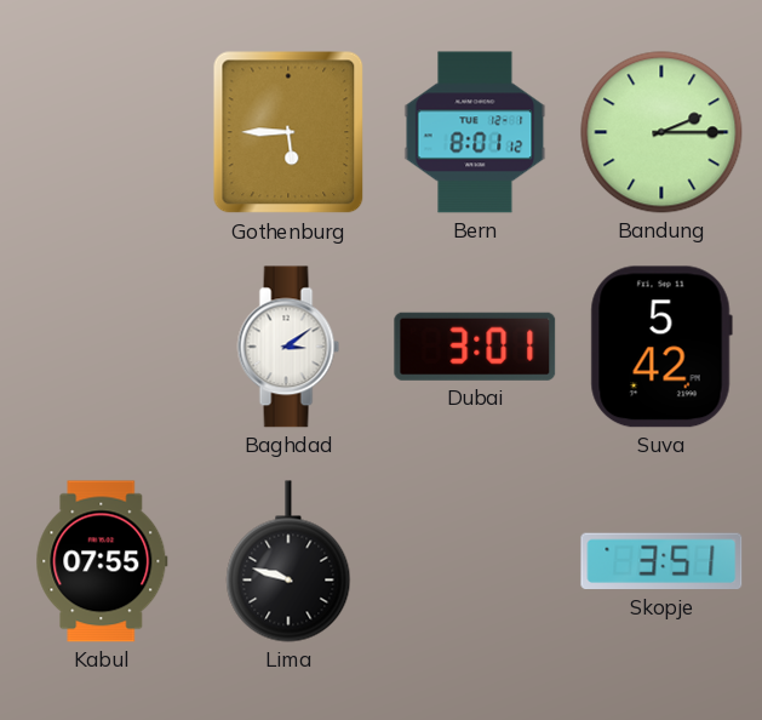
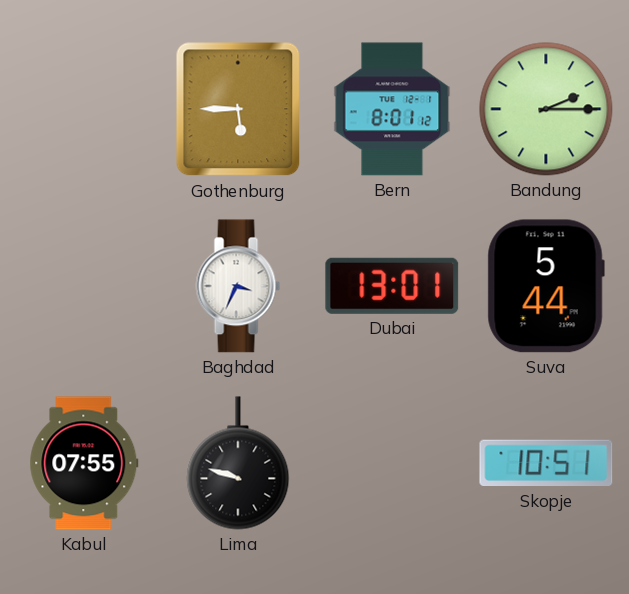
Baghdad: 3:09 -> 3:34
Dubai: 3:01 -> 13:01
Suva: 5:42 -> 5:44
Skopje: 3:51 -> 10:51
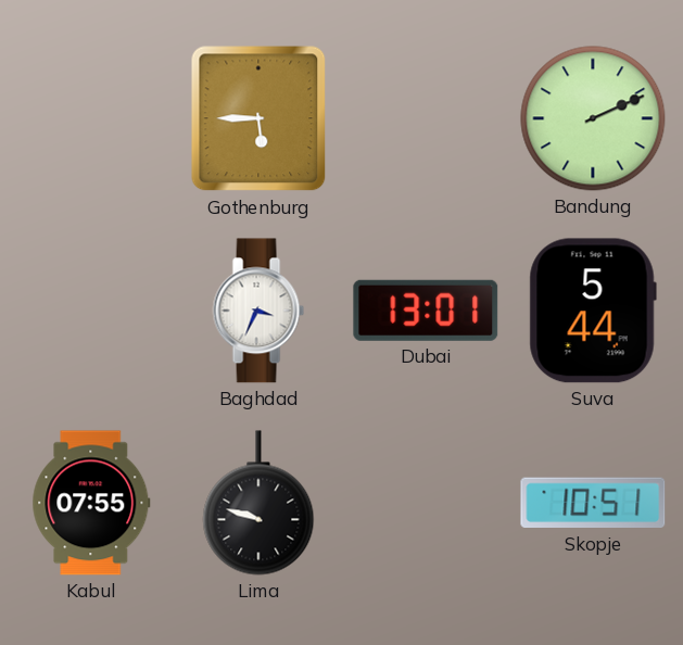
Bern: 8:01 -> none
Bandung: 2:15 -> 2:11
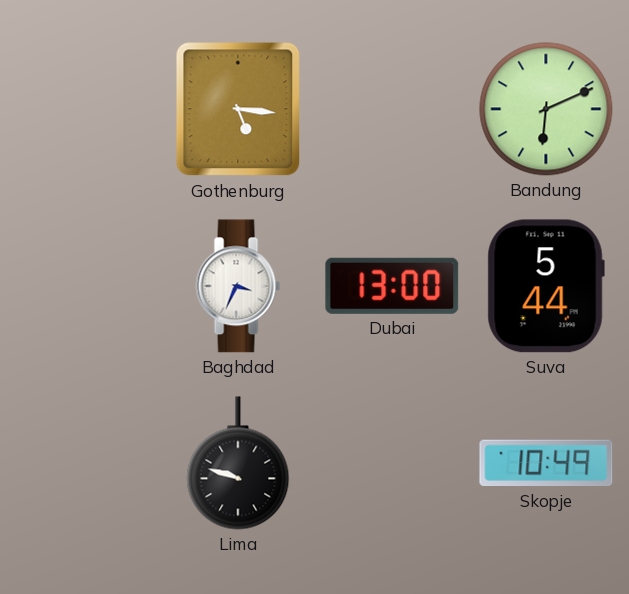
Gothenburg: 5:45 -> 5:16
Bandung: 2:11 -> 6:11
Dubai: 13:01 -> 13:00
Kabul: 07:55 -> none
Skopje: 10:51 -> 10:49
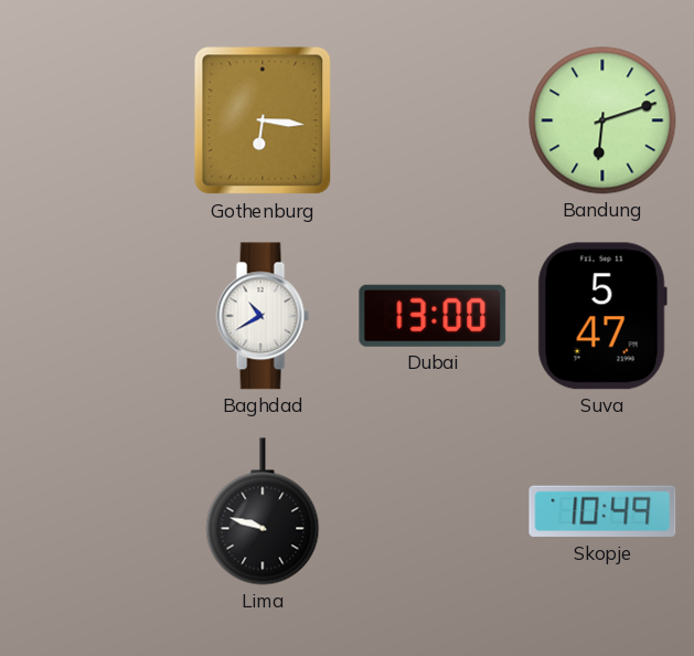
Gothenburg: 5:16 -> 6:16
Bandung: 6:11 -> 6:12
Baghdad: 3:34 -> 10:40
Suva: 5:44 -> 5:47
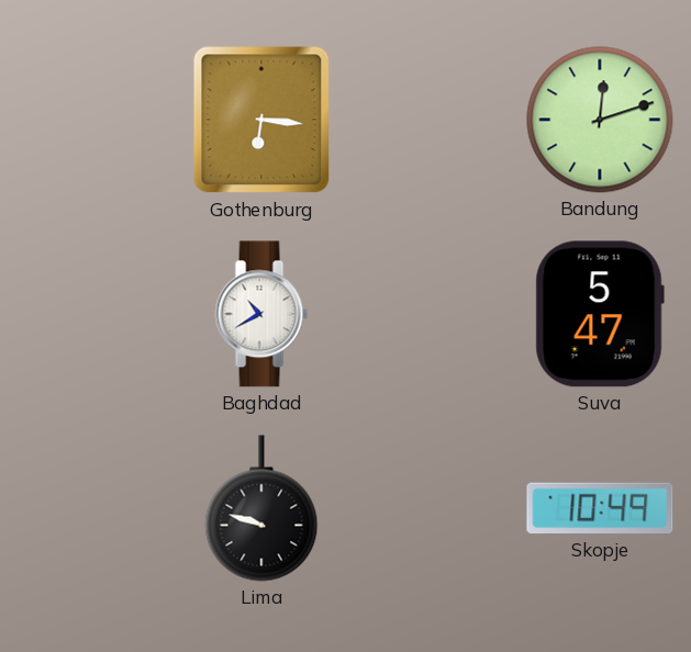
Bandung: 6:12 -> 12:12
Dubai: 13:00 -> none
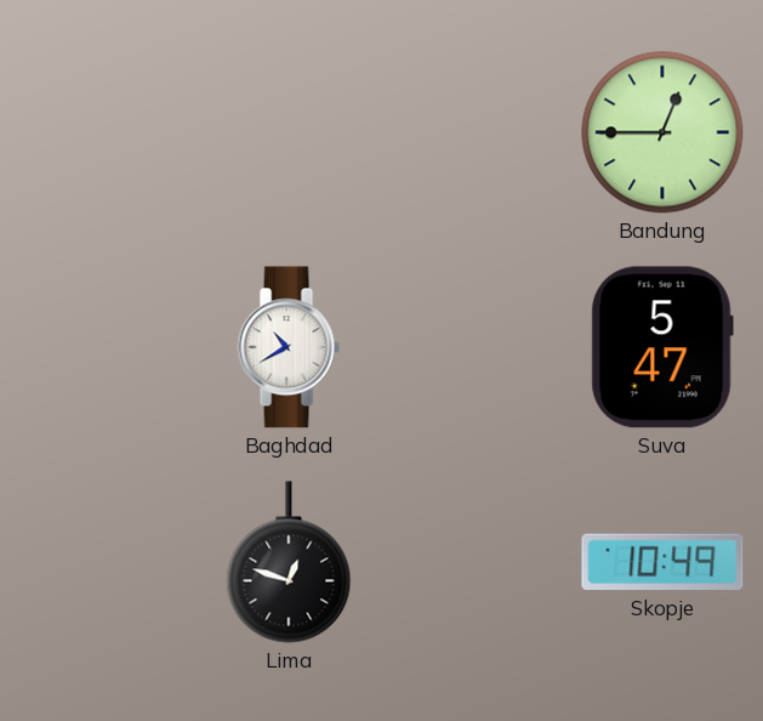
Gothenburg: 6:16 -> none
Bandung: 12:12 -> 12:45
Lima: 9:48 -> 12:48
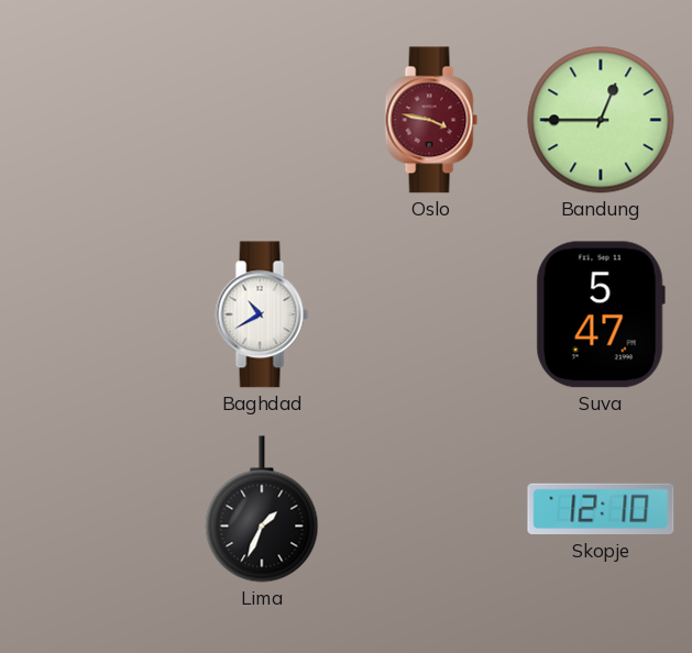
Oslo: none -> 3:47
Lima: 12:48 -> 1:34
Skopje: 10:49 -> 12:10
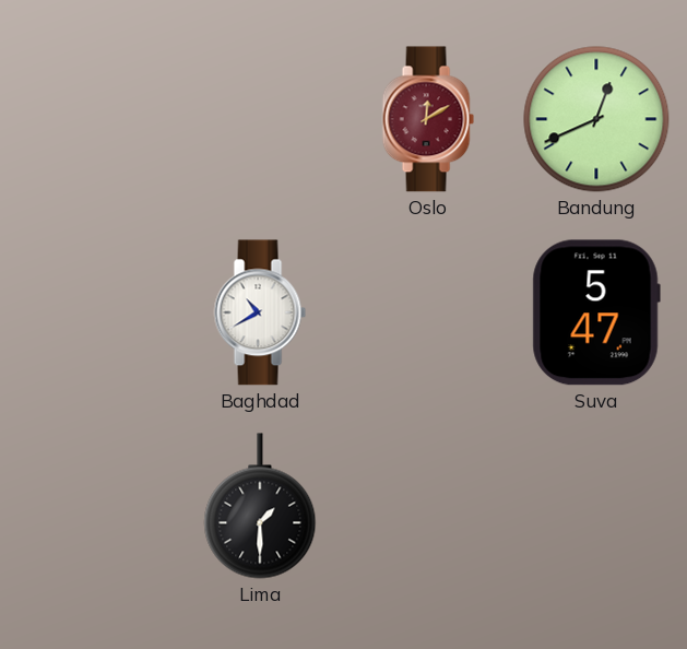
Oslo: 3:47 -> 12:10
Bandung: 12:45 -> 12:41
Lima: 1:34 -> 1:30
Skopje: 12:10 -> none
